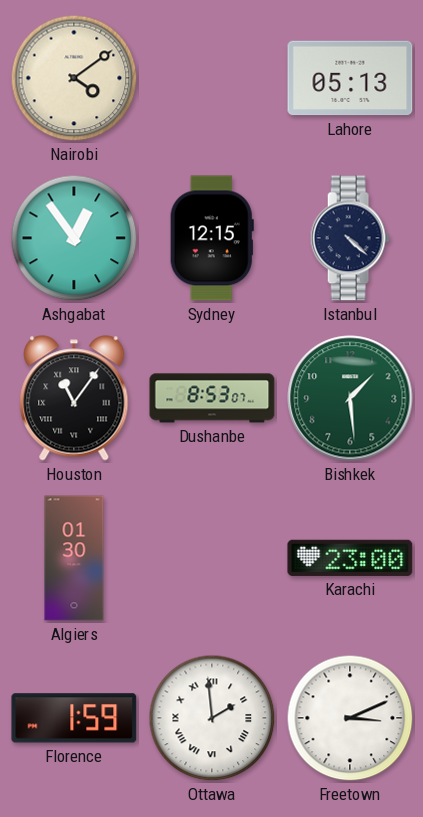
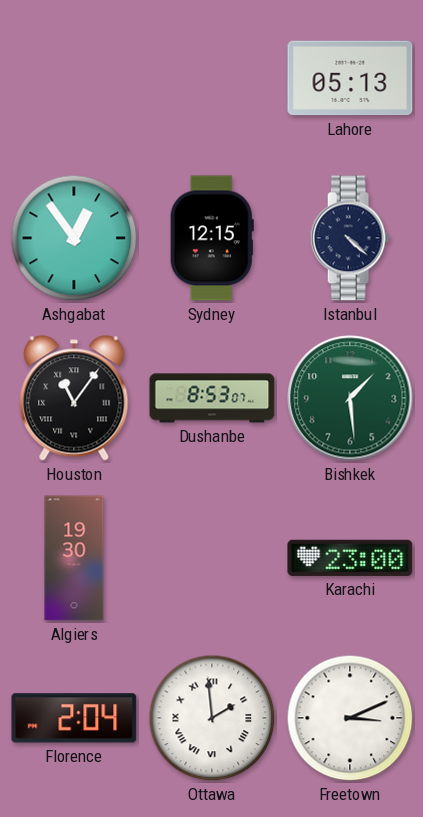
Nairobi: 4:09 -> none
Algiers: 01:30 -> 19:30
Florence: 1:59 -> 2:04
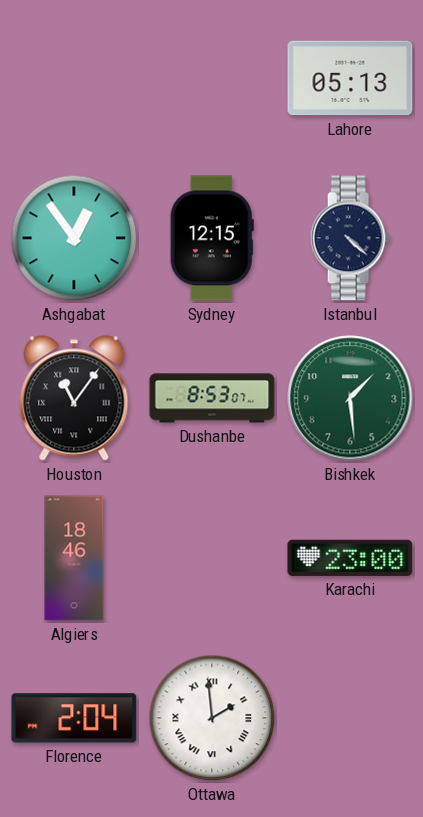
Algiers: 19:30 -> 18:46
Freetown: 3:11 -> none
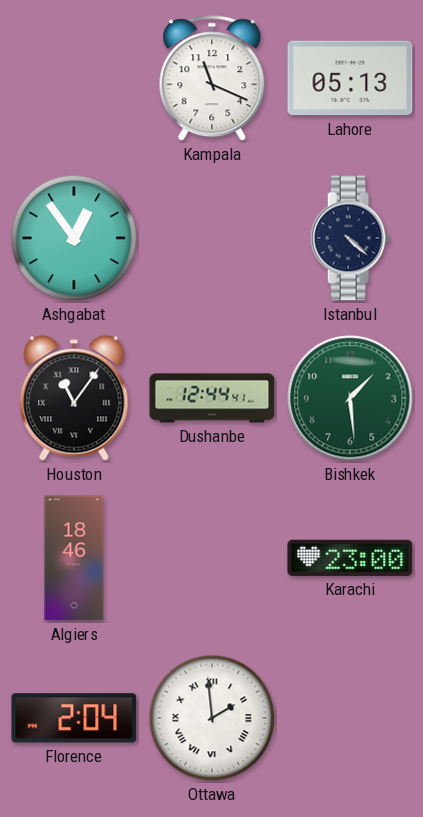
Kampala: none -> 11:19
Sydney: 12:15 -> none
Dushanbe: 8:53 -> 12:44
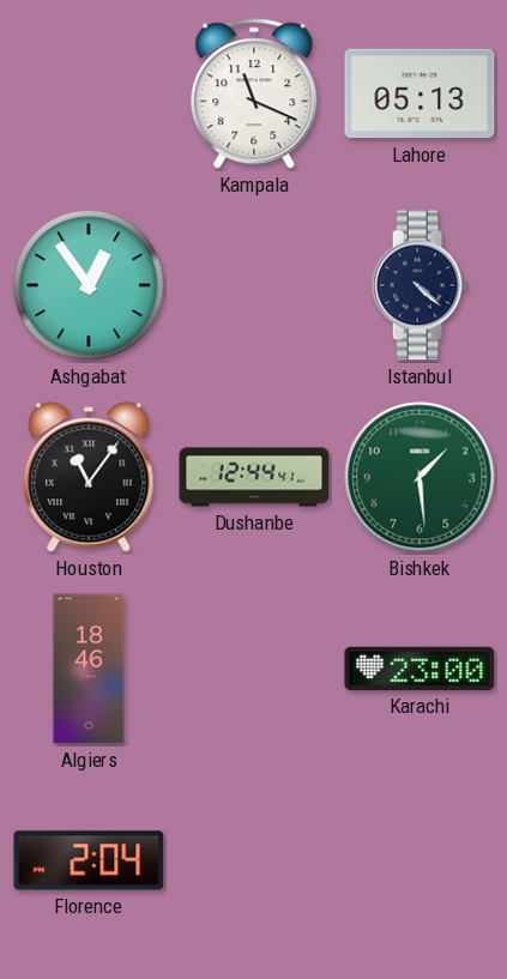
Ottawa: 1:59 -> none
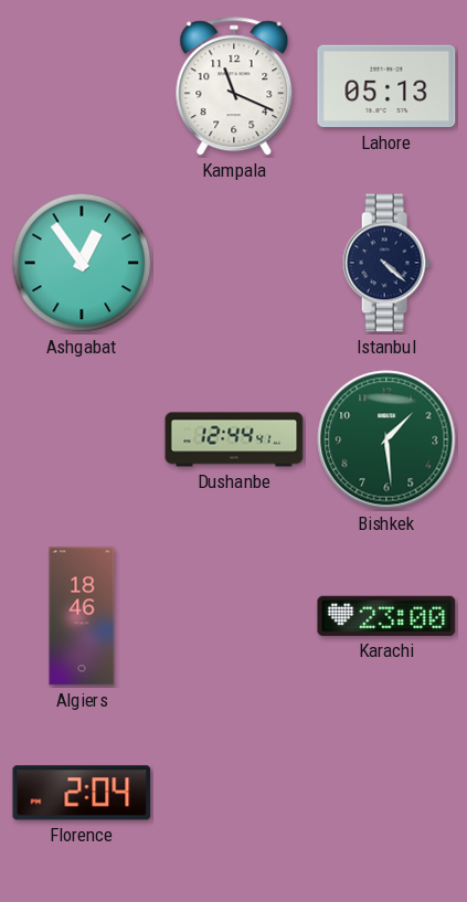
Houston: 11:06 -> none
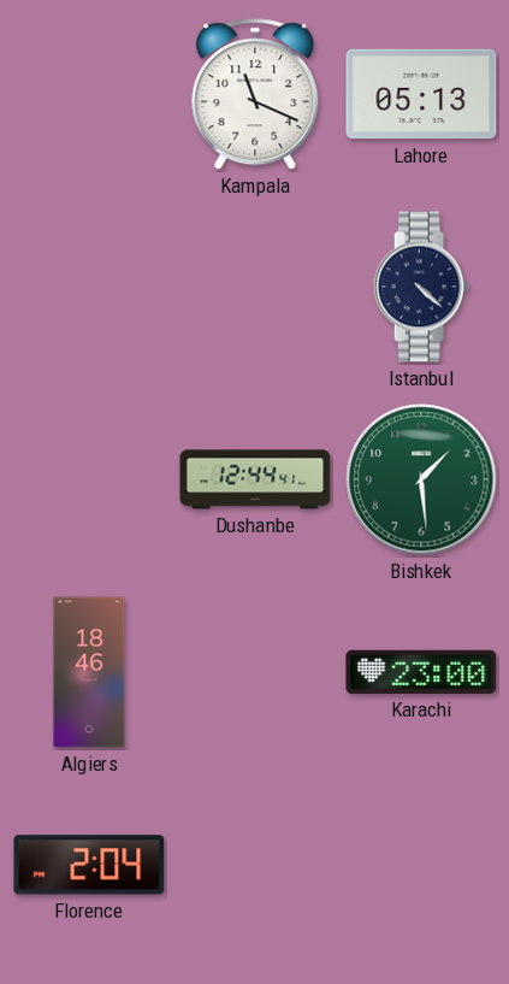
Ashgabat: 12:54 -> none
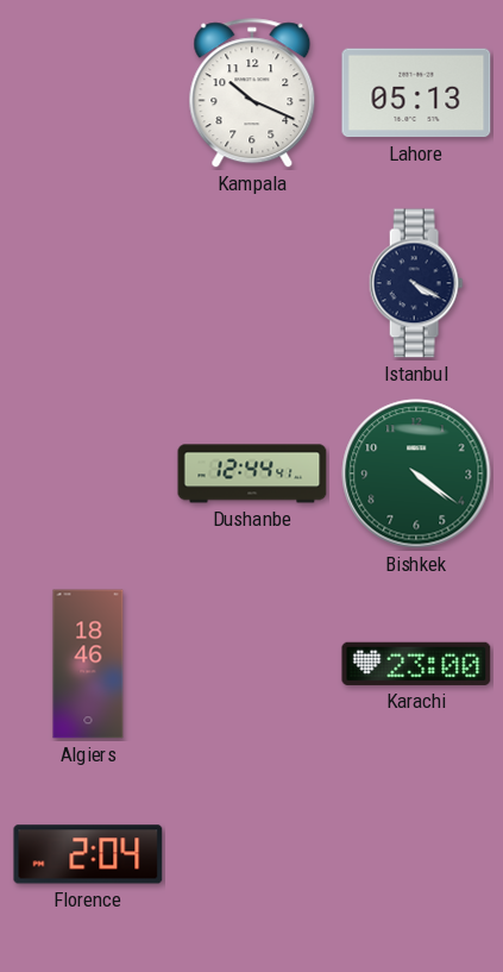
Kampala: 11:19 -> 10:19
Istanbul: 4:22 -> 4:20
Bishkek: 1:29 -> 4:21
